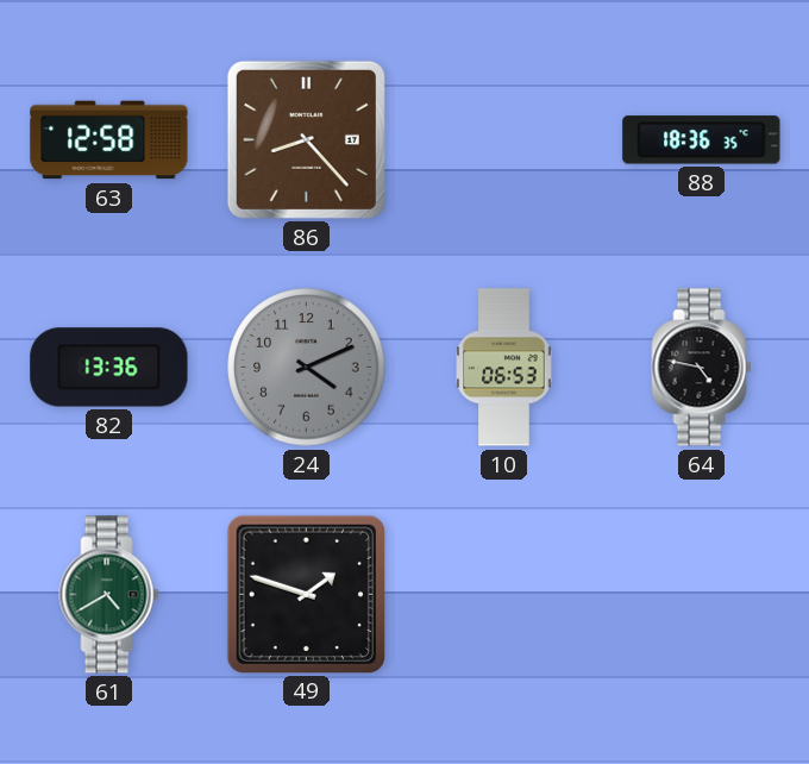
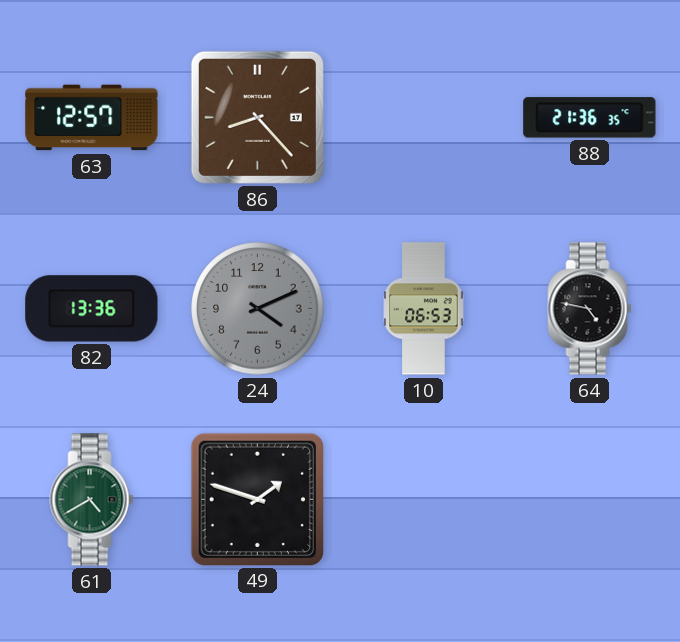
63: 12:58 -> 12:57
88: 18:36 -> 21:36
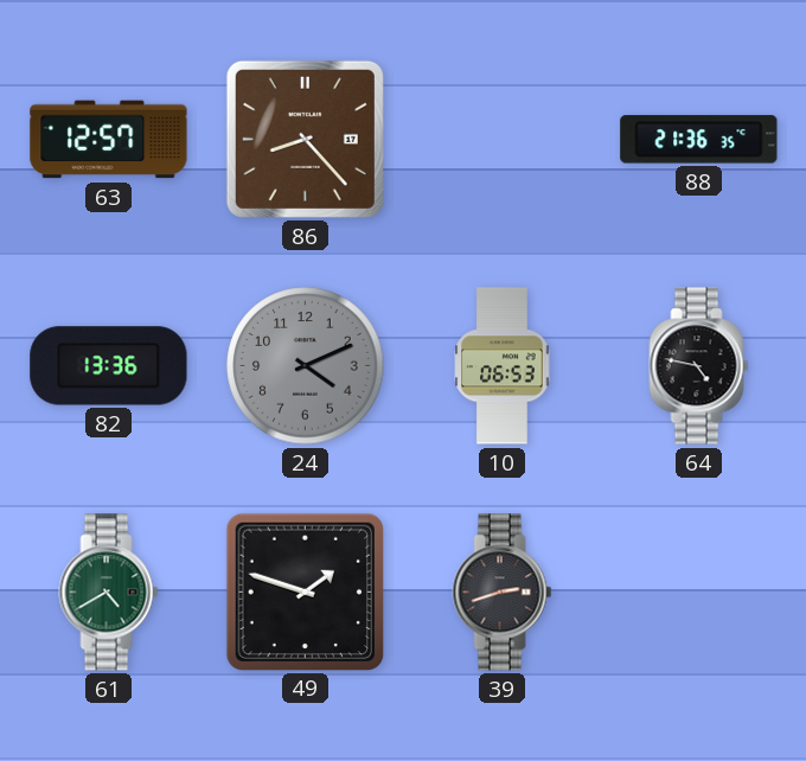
39: none -> 2:42
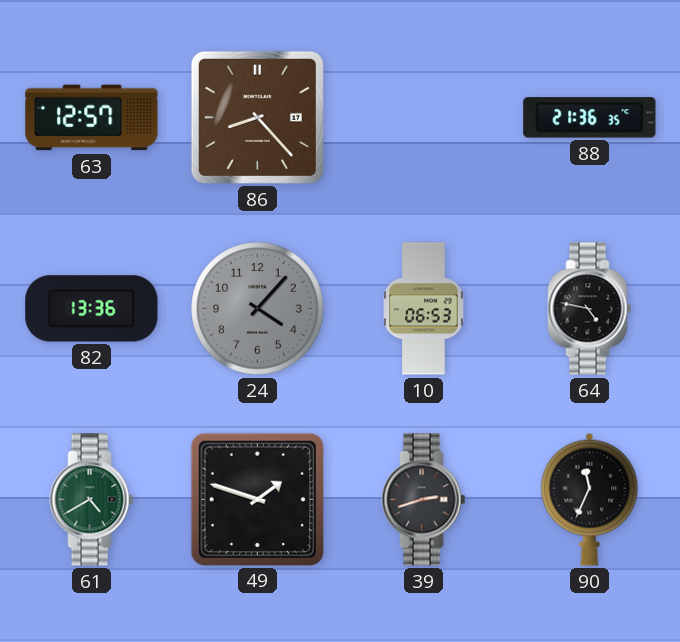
24: 4:11 -> 4:07
90: none -> 11:34
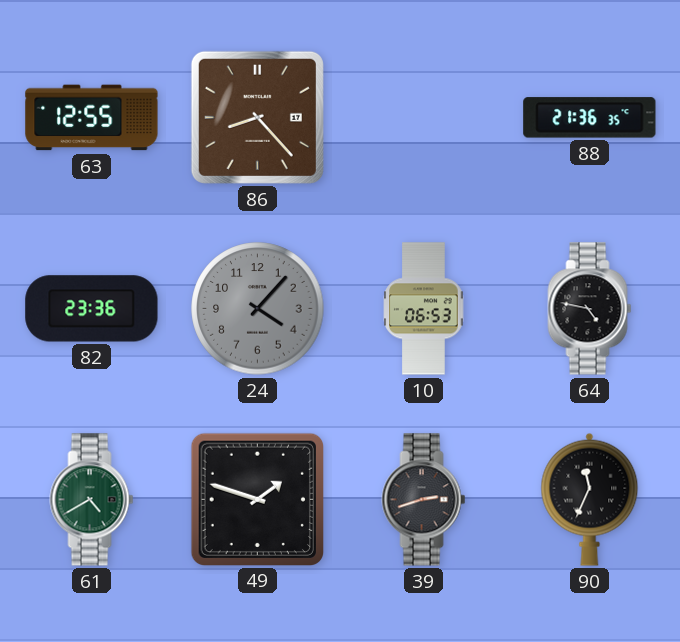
63: 12:57 -> 12:55
82: 13:36 -> 23:36
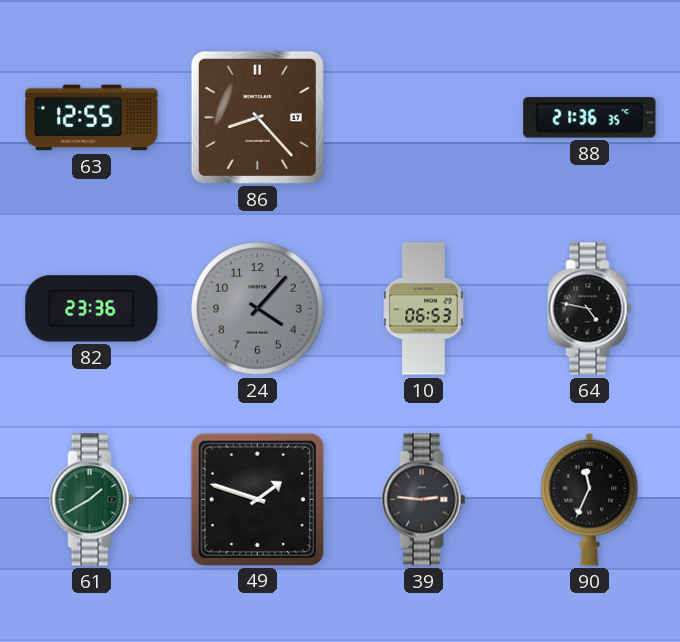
61: 4:40 -> 1:40
39: 2:42 -> 2:46
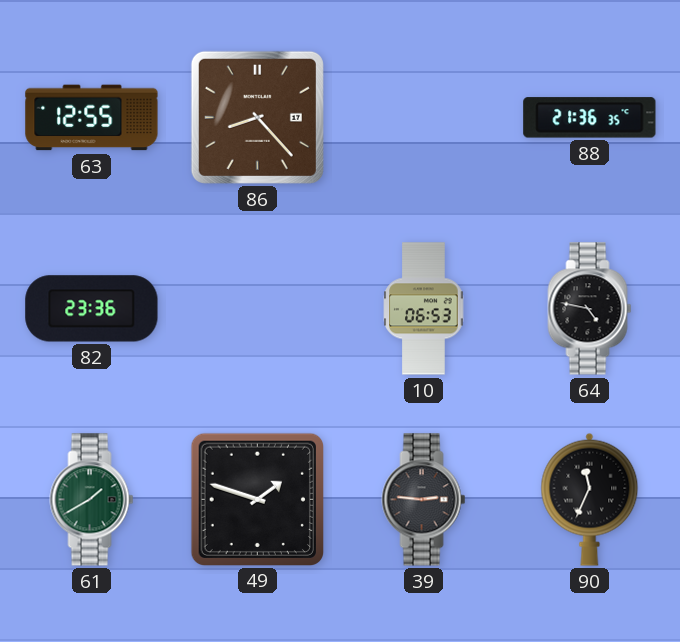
24: 4:07 -> none
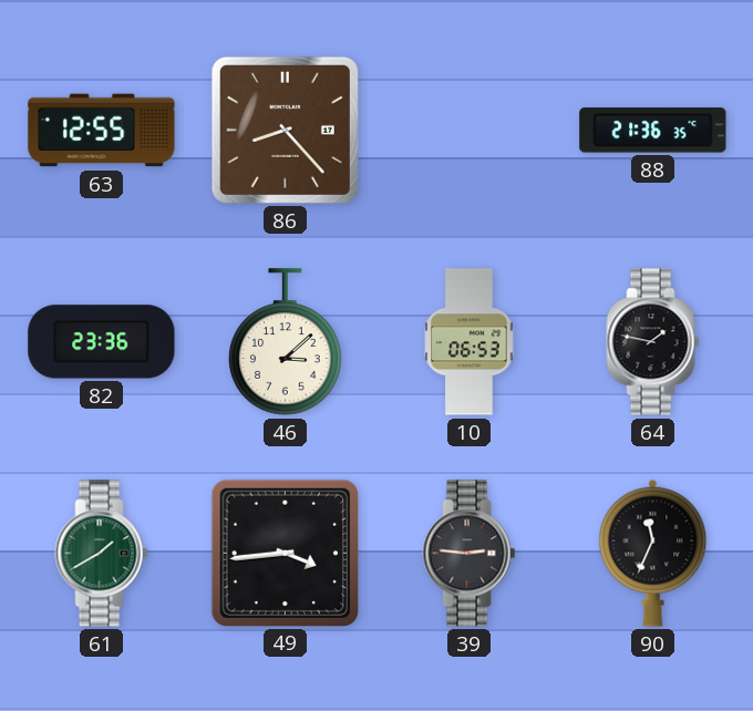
46: none -> 3:08
64: 4:47 -> 1:47
49: 1:48 -> 3:44
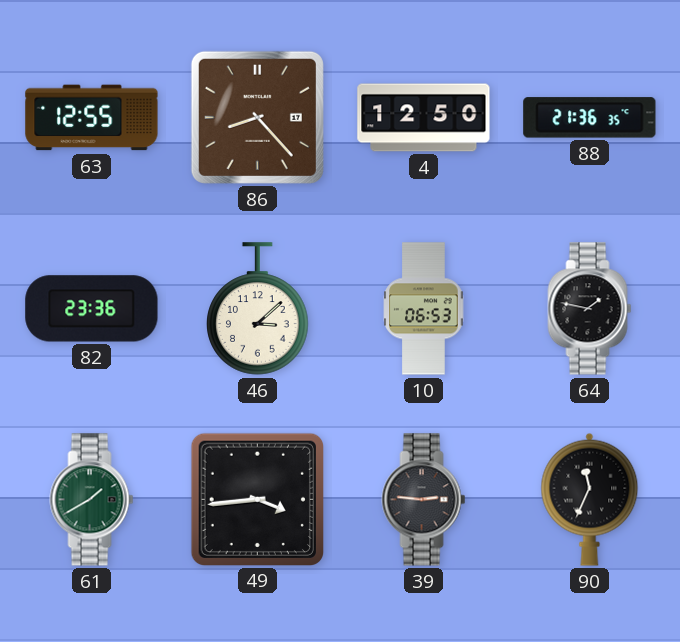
4: none -> 12:50
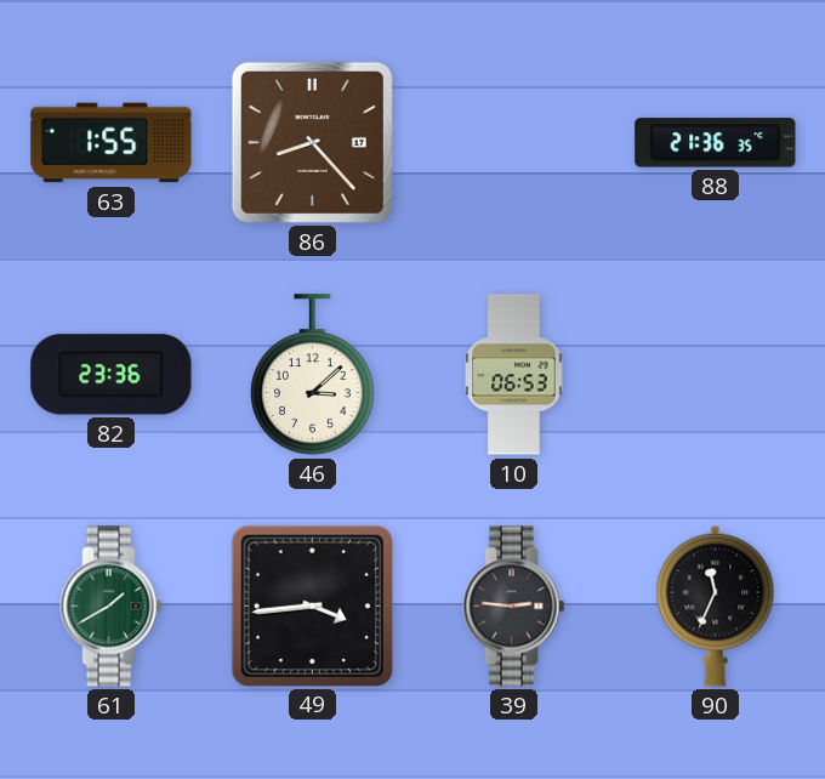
63: 12:55 -> 1:55
4: 12:50 -> none
64: 1:47 -> none
